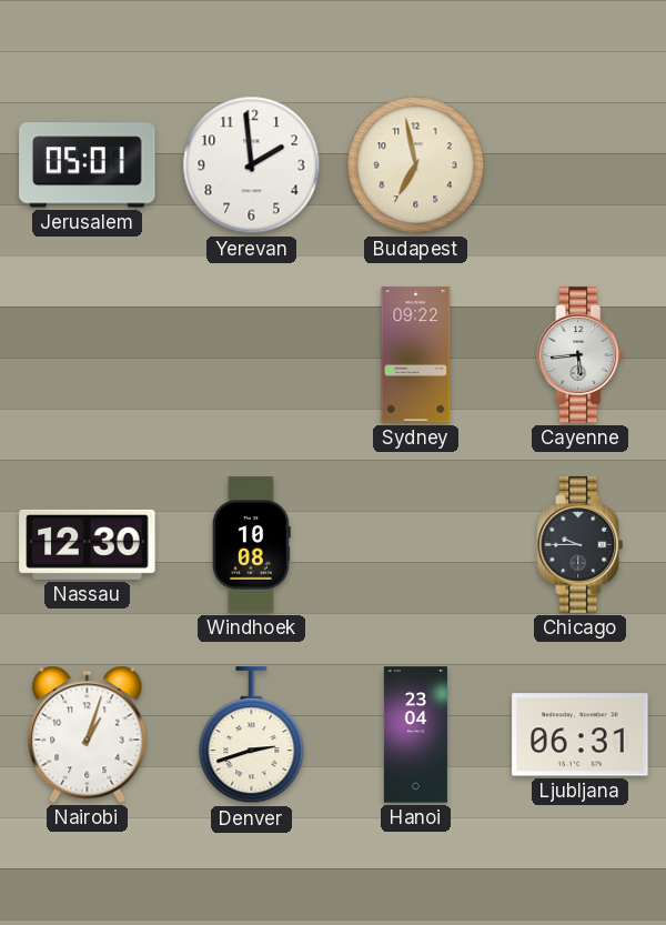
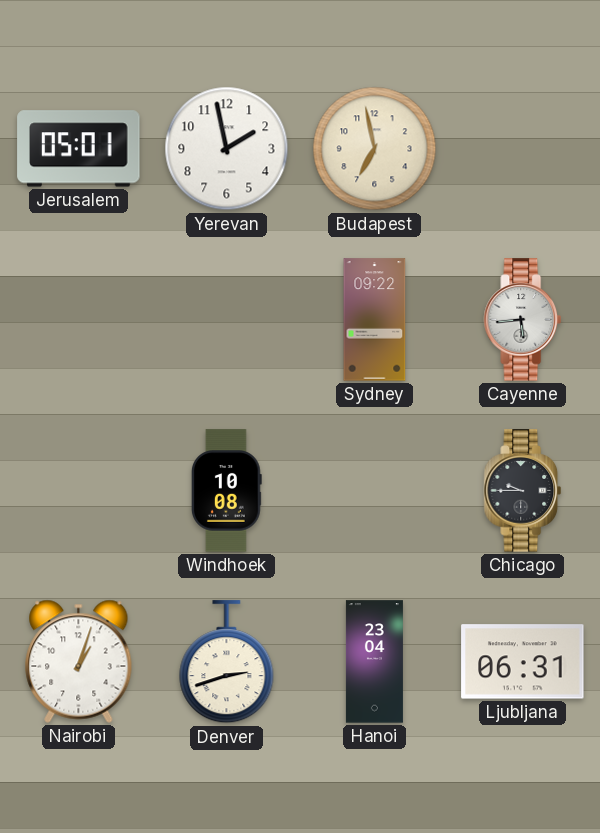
Yerevan: 1:59 -> 1:58
Nassau: 12:30 -> none
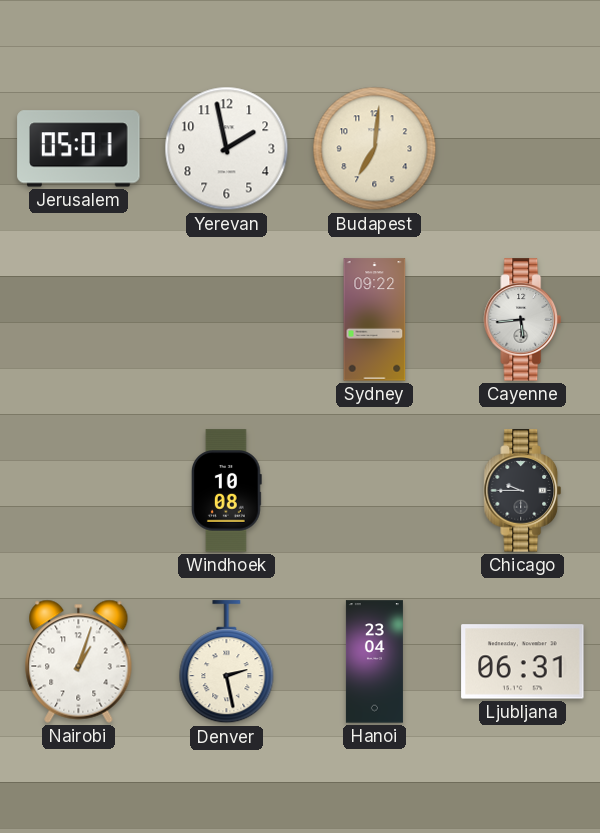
Budapest: 6:58 -> 7:01
Denver: 2:42 -> 2:28
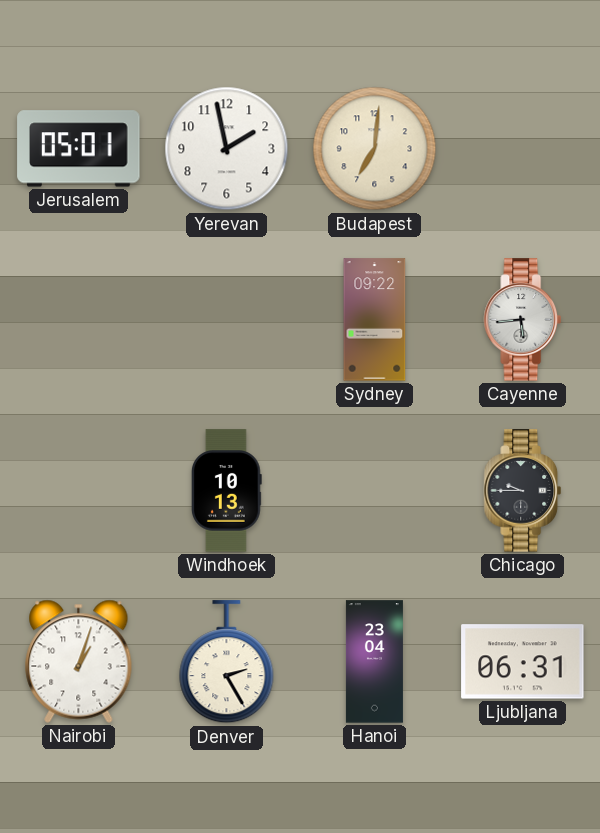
Windhoek: 10:08 -> 10:13
Denver: 2:28 -> 2:25
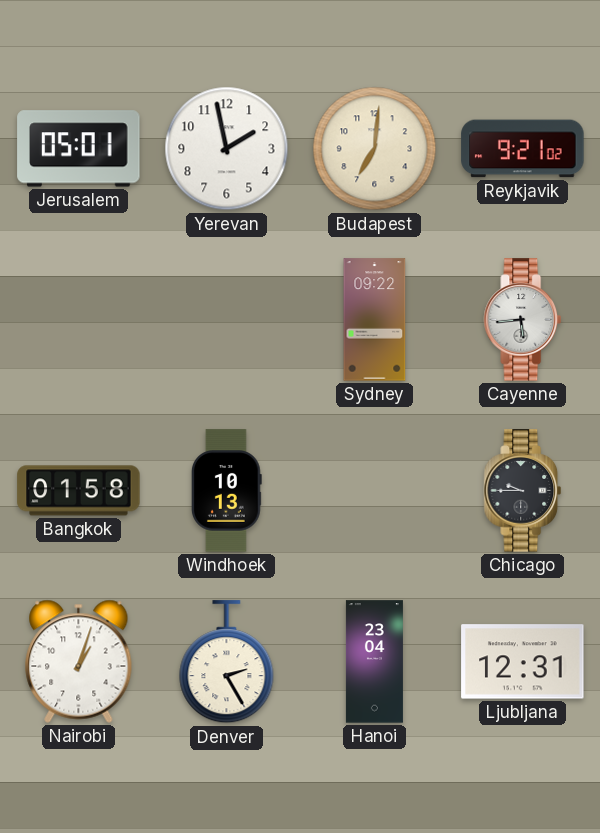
Reykjavik: none -> 9:21
Bangkok: none -> 01:58
Ljubljana: 06:31 -> 12:31
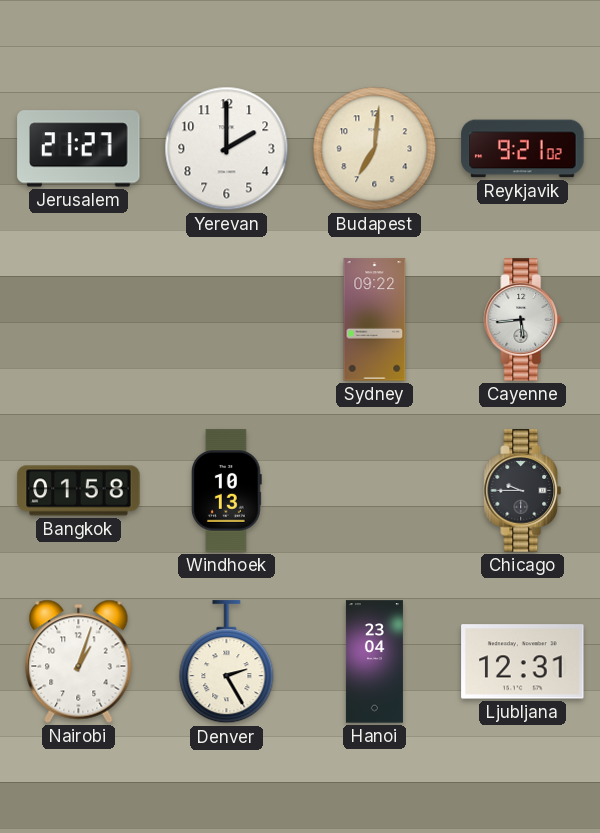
Jerusalem: 05:01 -> 21:27
Yerevan: 1:58 -> 2:00
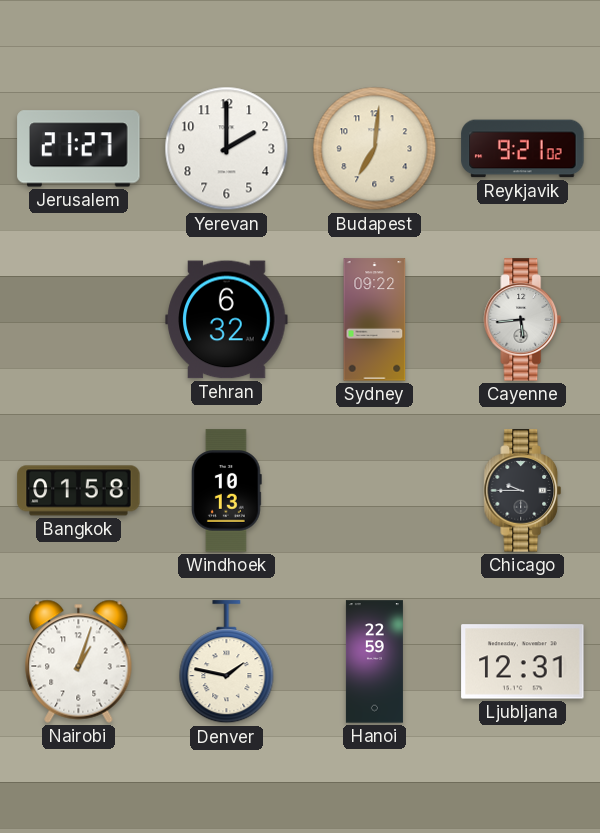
Tehran: none -> 6:32
Denver: 2:25 -> 1:47
Hanoi: 23:04 -> 22:59
